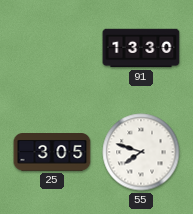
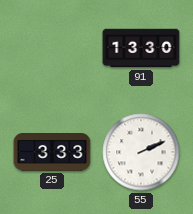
25: 3:05 -> 3:33
55: 7:48 -> 2:11
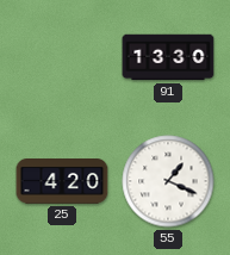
25: 3:33 -> 4:20
55: 2:11 -> 1:19
